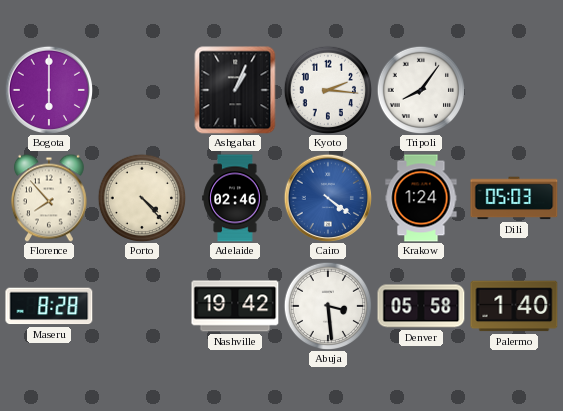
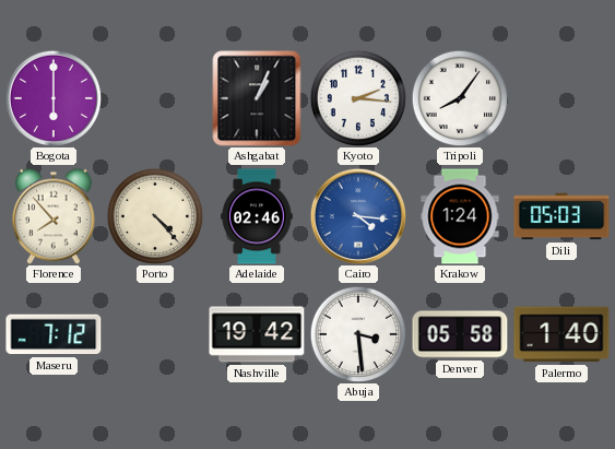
Cairo: 4:21 -> 4:16
Maseru: 8:28 -> 7:12
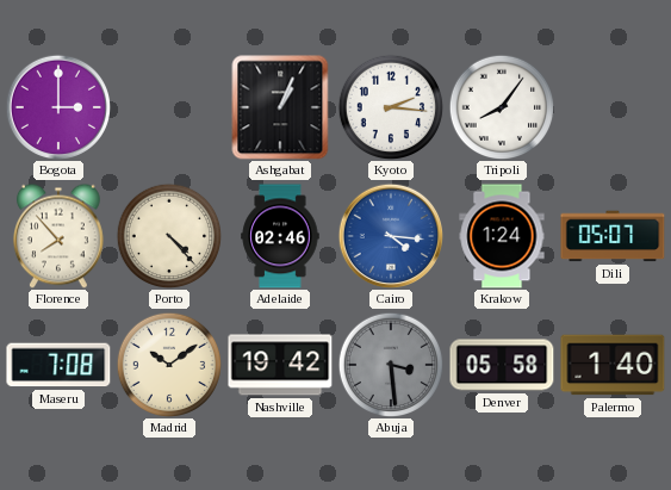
Bogota: 6:00 -> 3:00
Dili: 05:03 -> 05:07
Maseru: 7:12 -> 7:08
Madrid: none -> 10:09
Abuja dial: white -> grey
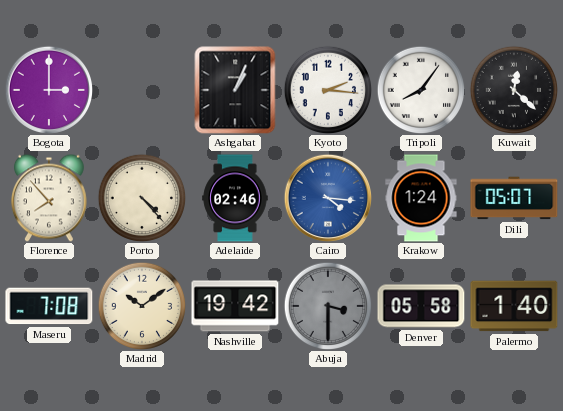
Kuwait: none -> 12:22
Abuja: 3:29 -> 3:30
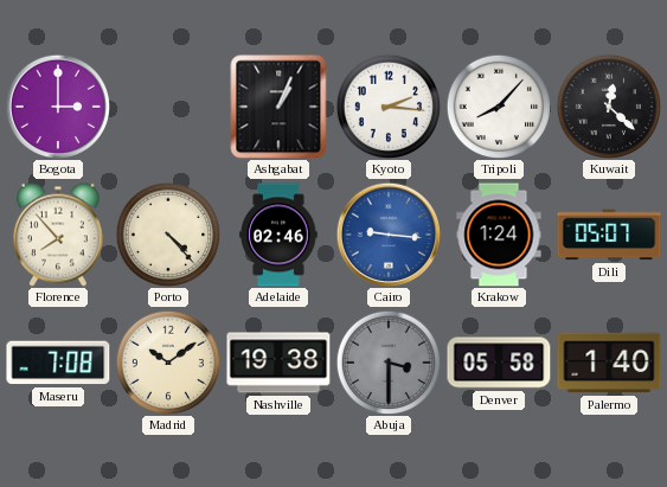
Tripoli: 8:06 -> 8:07
Cairo: 4:16 -> 9:16
Nashville: 19:42 -> 19:38
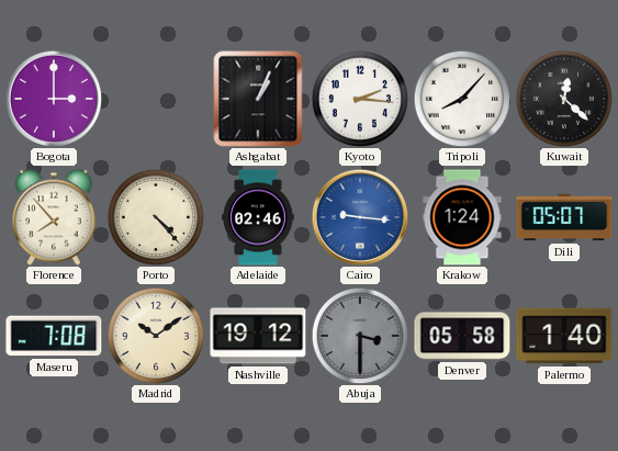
Nashville: 19:38 -> 19:12
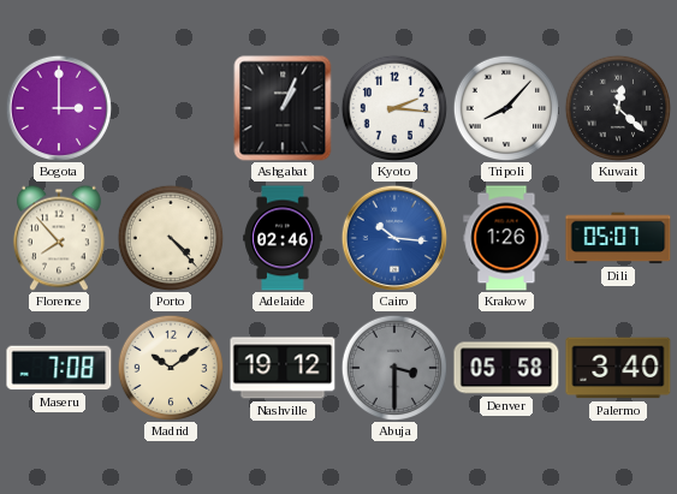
Cairo: 9:16 -> 10:16
Krakow: 1:24 -> 1:26
Palermo: 1:40 -> 3:40
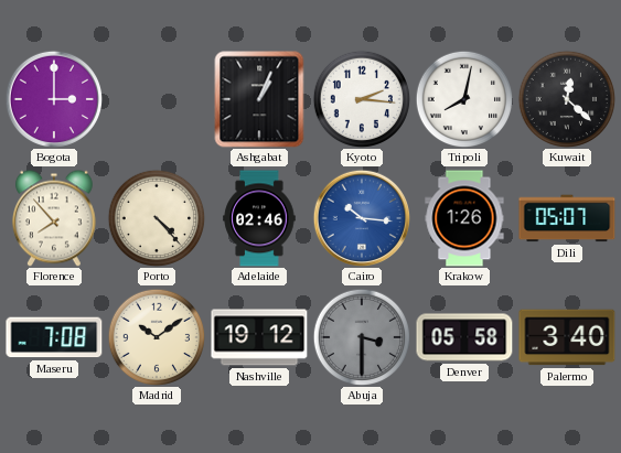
Tripoli: 8:07 -> 8:02
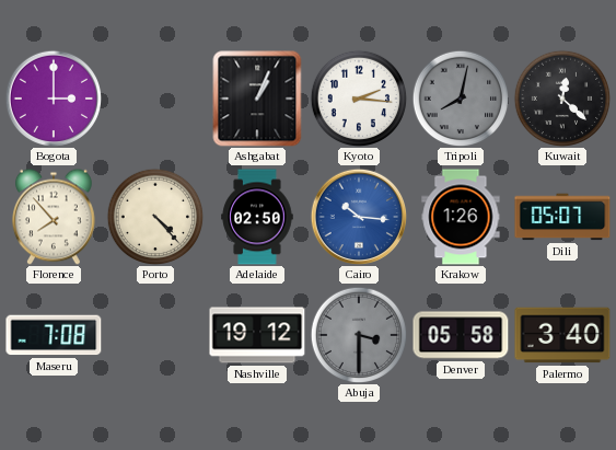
Tripoli dial: white -> grey
Adelaide: 02:46 -> 02:50
Madrid: 10:09 -> none
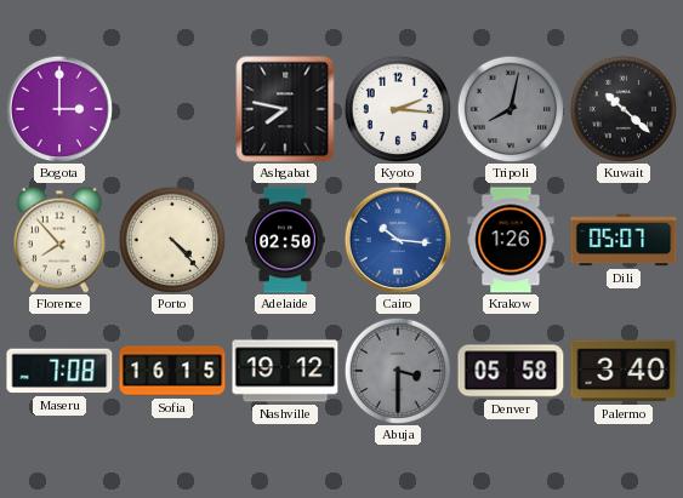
Ashgabat: 1:04 -> 7:47
Kuwait: 12:22 -> 10:22
Sofia: none -> 16:15
